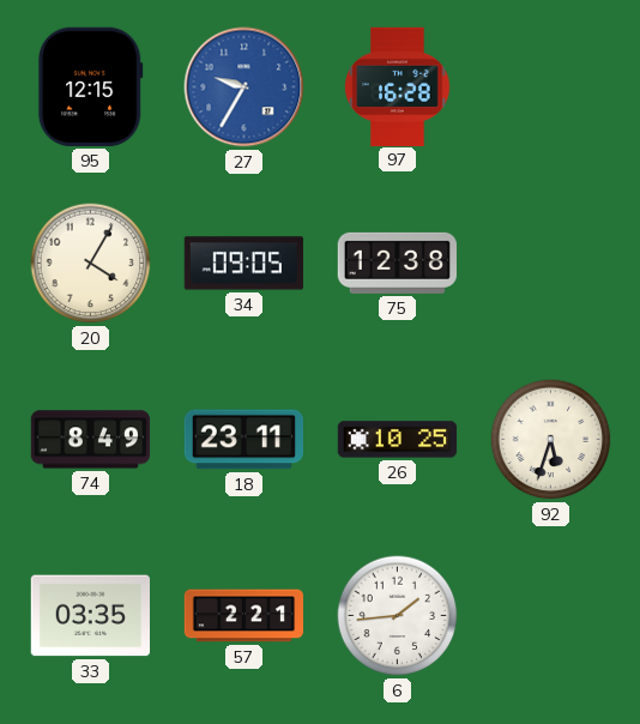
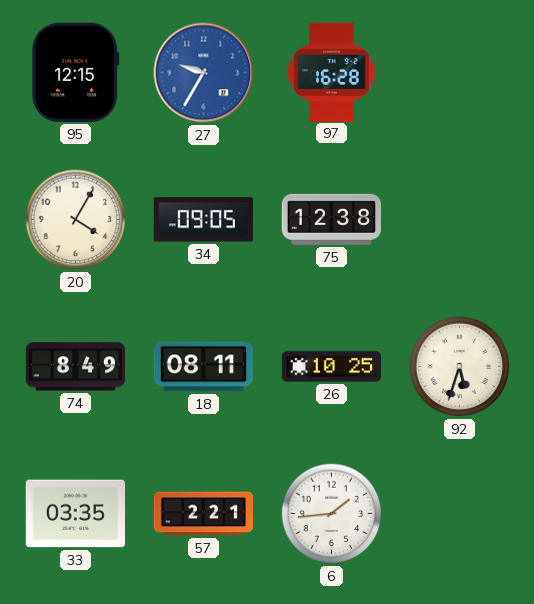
18: 23:11 -> 08:11
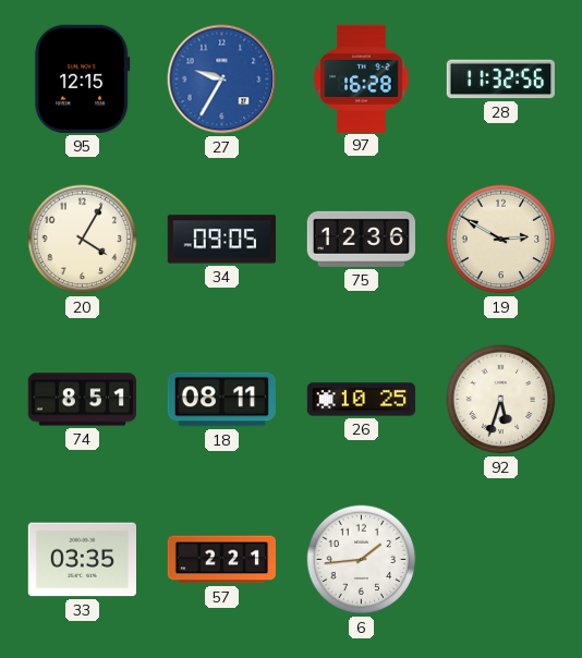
28: none -> 11:32
75: 12:38 -> 12:36
19: none -> 2:50
74: 8:49 -> 8:51
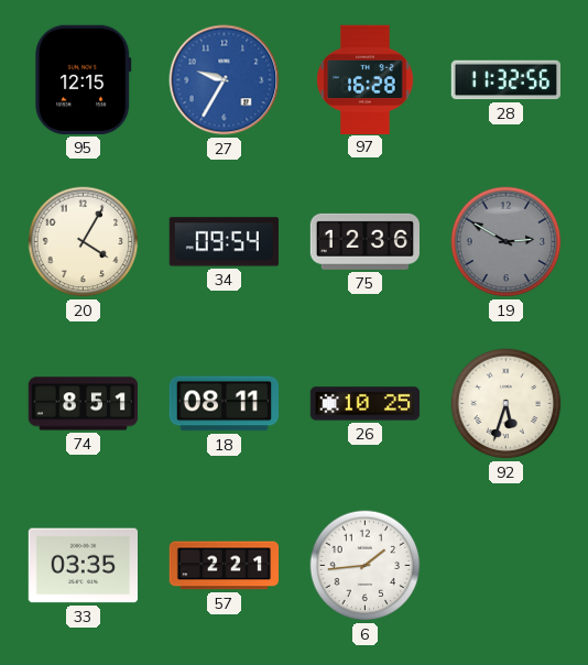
34: 09:05 -> 09:54
19 dial: cream -> grey
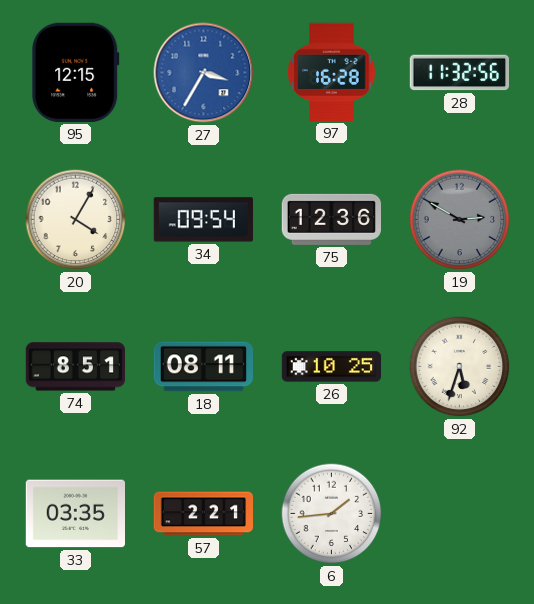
27: 9:35 -> 3:35
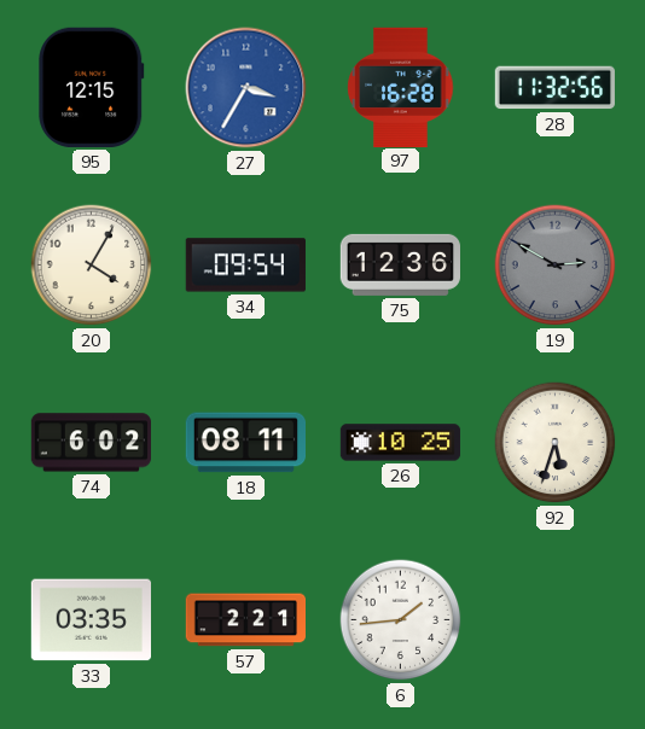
74: 8:51 -> 6:02
